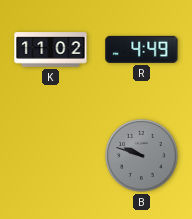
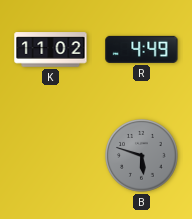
B: 9:48 -> 5:48
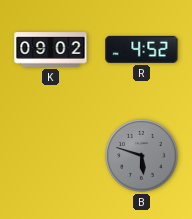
K: 11:02 -> 09:02
R: 4:49 -> 4:52
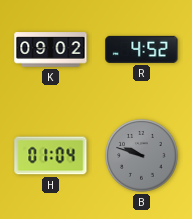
H: none -> 01:04
B: 5:48 -> 9:48
